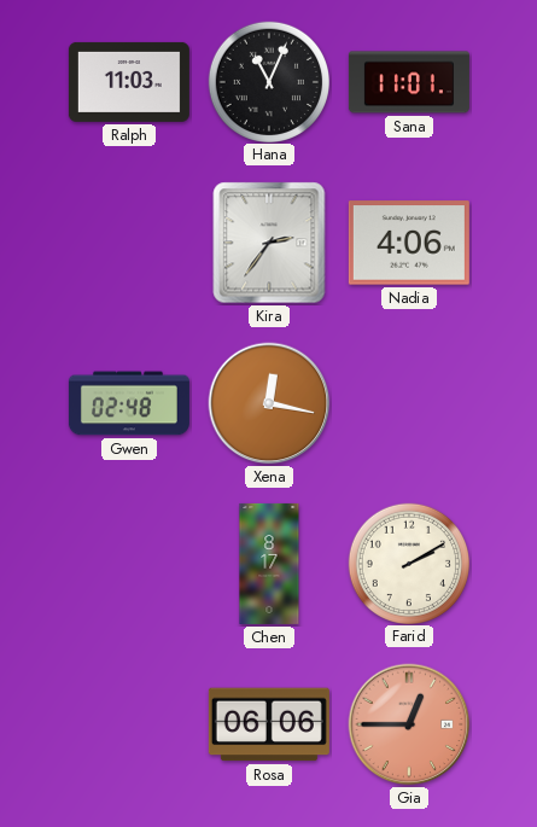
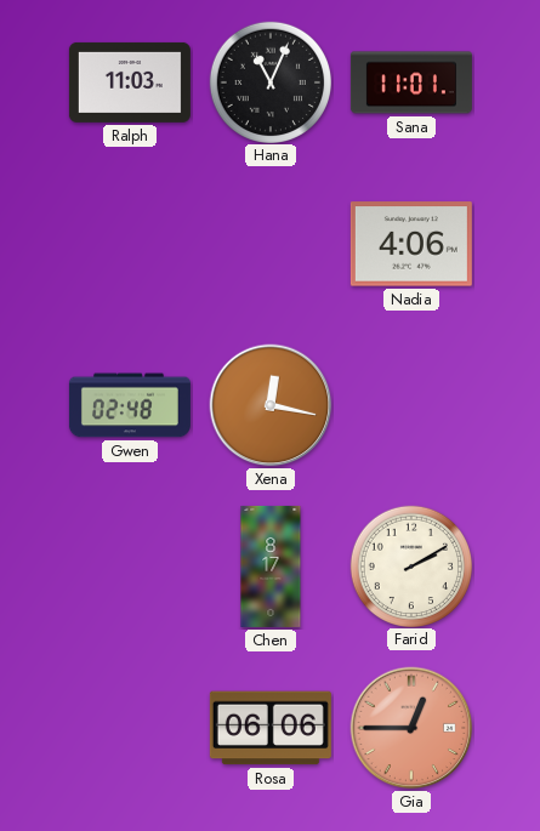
Kira: 2:36 -> none
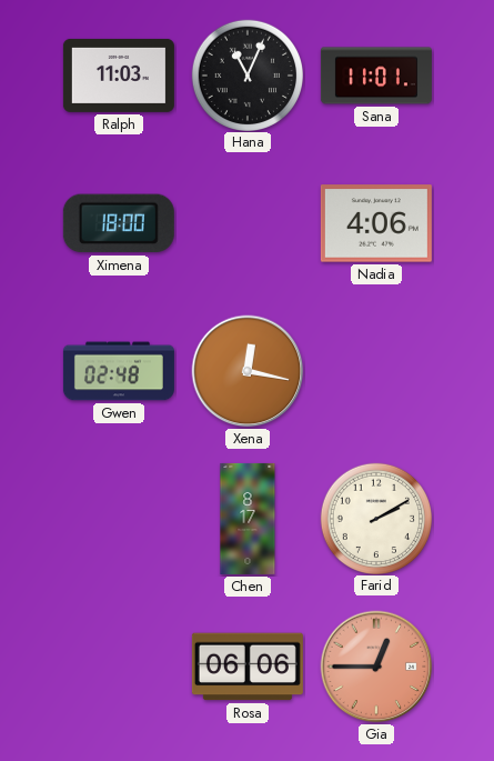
Ximena: none -> 18:00
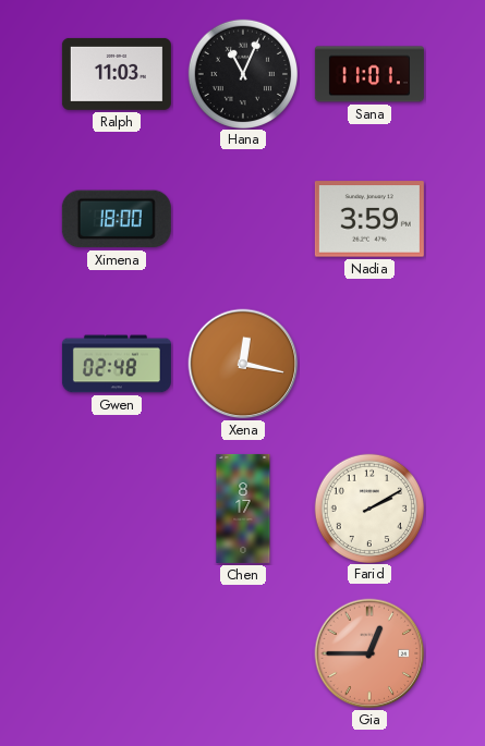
Nadia: 4:06 -> 3:59
Rosa: 06:06 -> none
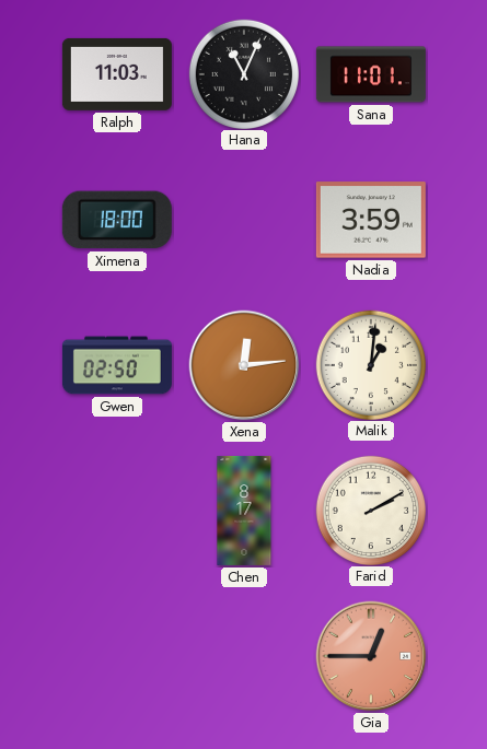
Gwen: 02:48 -> 02:50
Xena: 12:17 -> 12:14
Malik: none -> 1:01
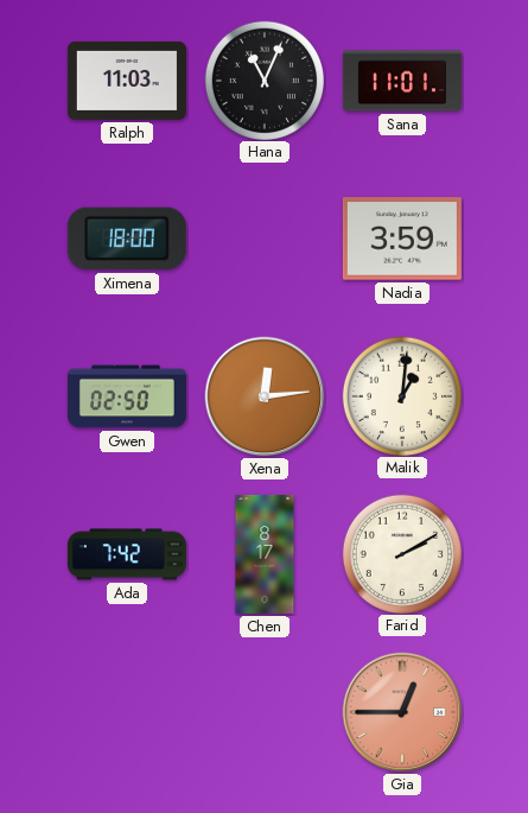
Ada: none -> 7:42
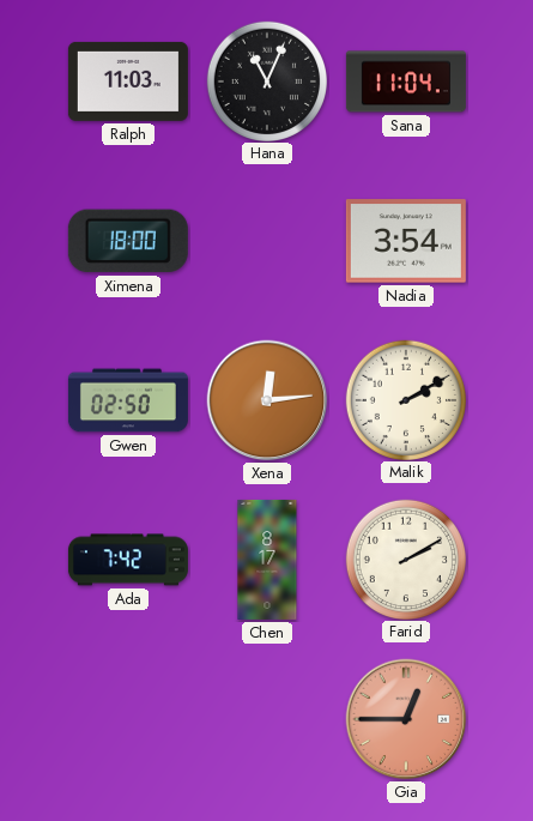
Sana: 11:01 -> 11:04
Nadia: 3:59 -> 3:54
Malik: 1:01 -> 2:10
